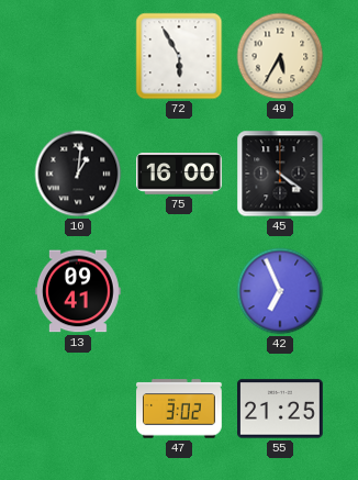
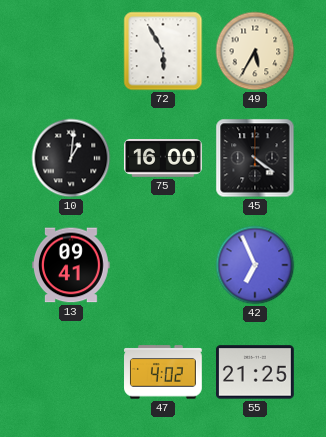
47: 3:02 -> 4:02
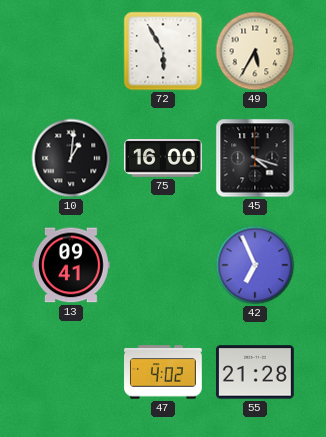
45: 4:21 -> 4:18
55: 21:25 -> 21:28
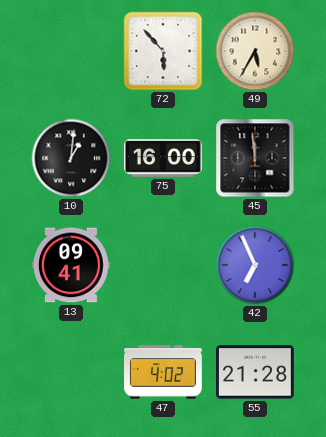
72: 5:55 -> 5:53
45: 4:18 -> 11:59
